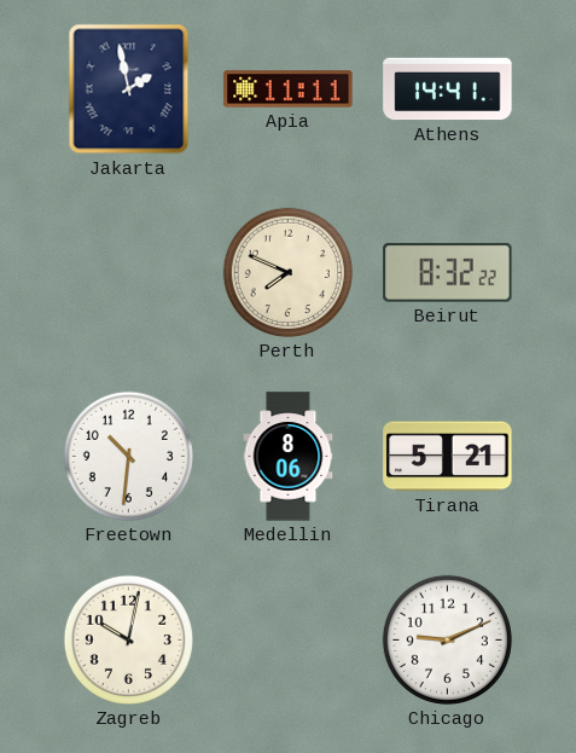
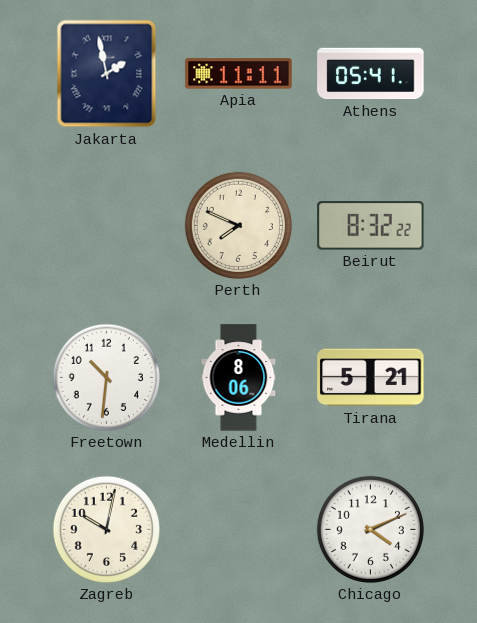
Athens: 14:41 -> 05:41
Chicago: 9:11 -> 4:11
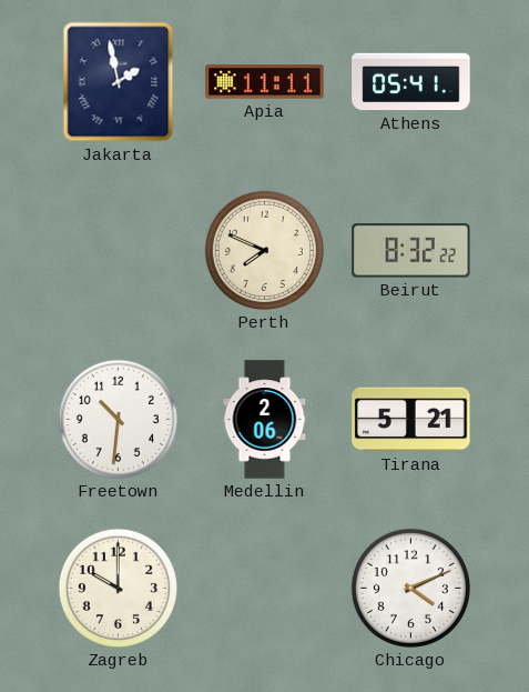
Medellin: 8:06 -> 2:06
Zagreb: 10:02 -> 10:00
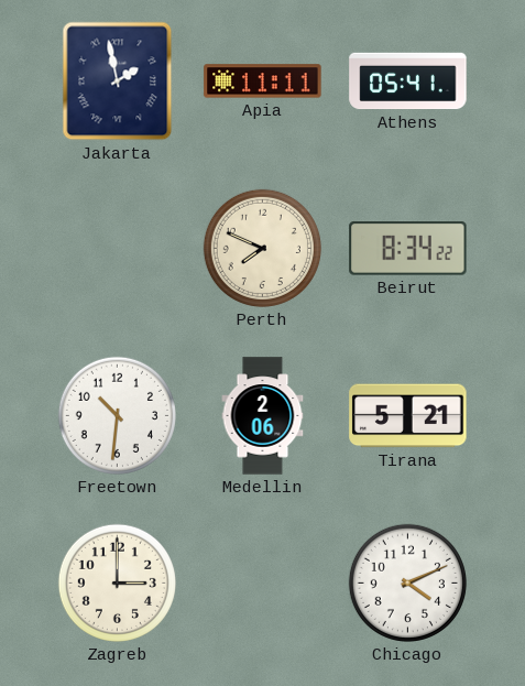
Beirut: 8:32 -> 8:34
Zagreb: 10:00 -> 3:00
